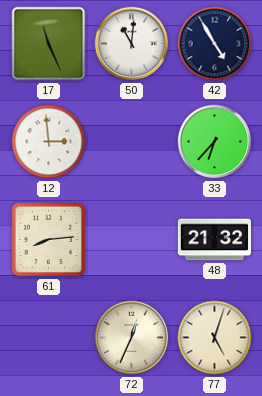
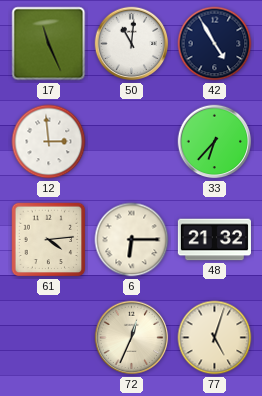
61: 8:14 -> 4:14
6: none -> 6:15
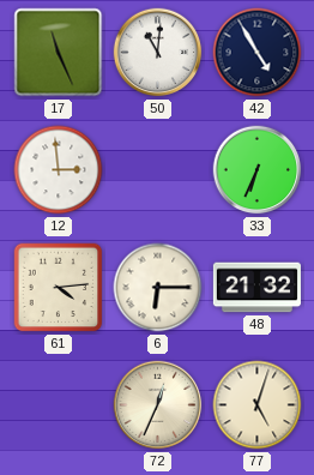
33: 6:37 -> 6:34
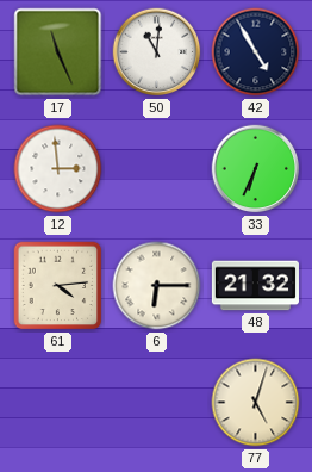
72: 12:34 -> none
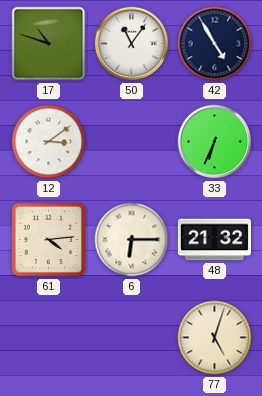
17: 11:26 -> 10:48
50: 11:01 -> 11:06
12: 2:59 -> 3:09
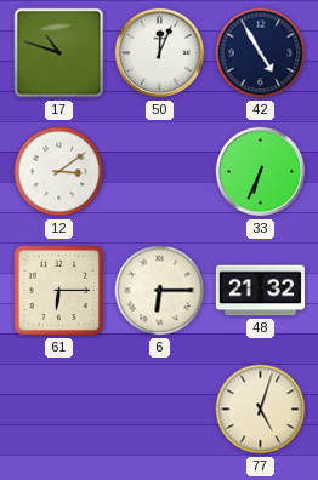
50: 11:06 -> 12:04
61: 4:14 -> 6:15
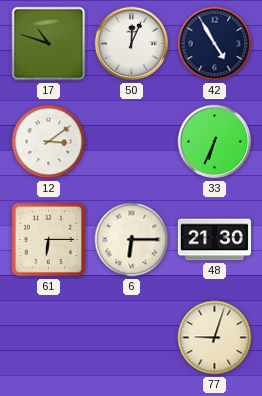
48: 21:32 -> 21:30
77: 5:03 -> 9:03
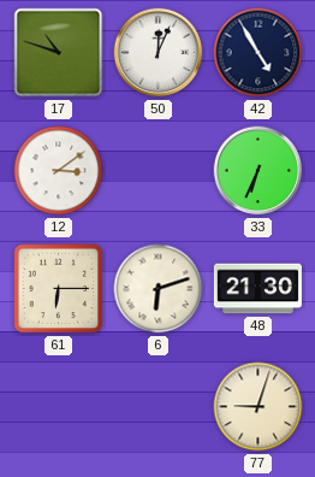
6: 6:15 -> 6:12
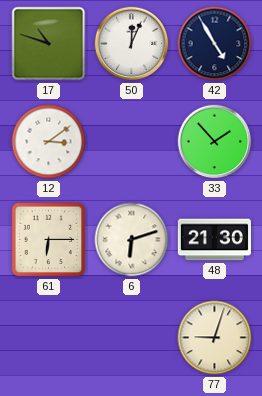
33: 6:34 -> 1:53
